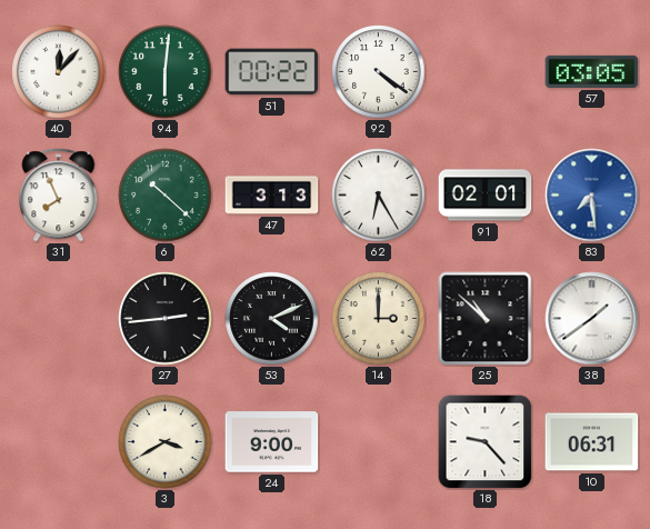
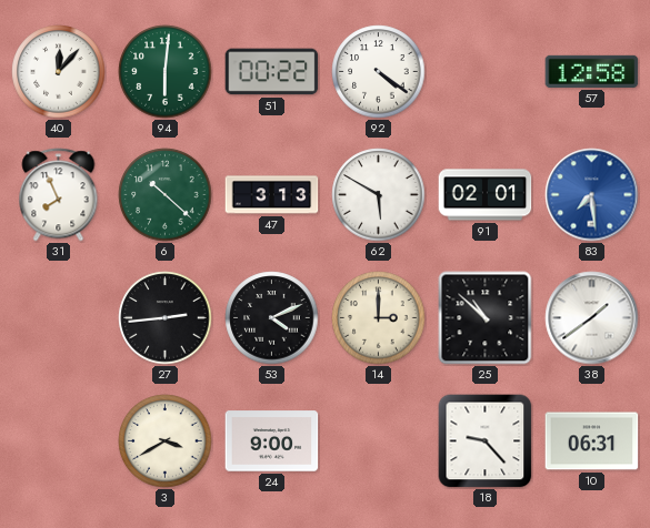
57: 03:05 -> 12:58
62: 6:25 -> 5:50
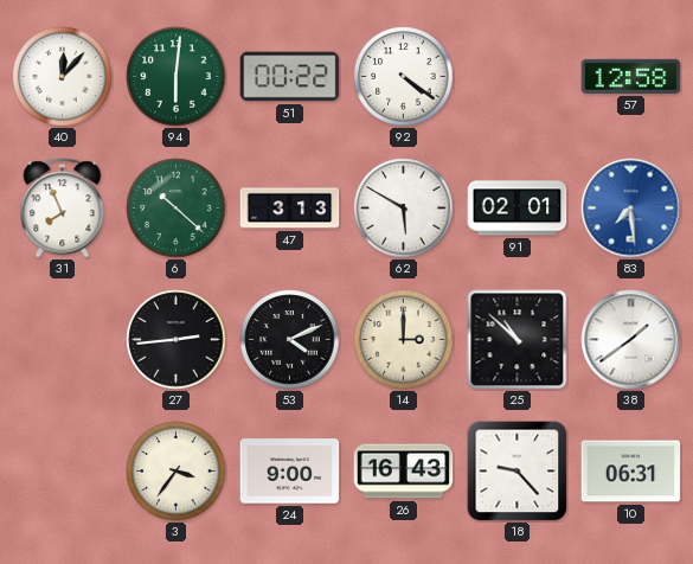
3: 3:40 -> 3:36
26: none -> 16:43
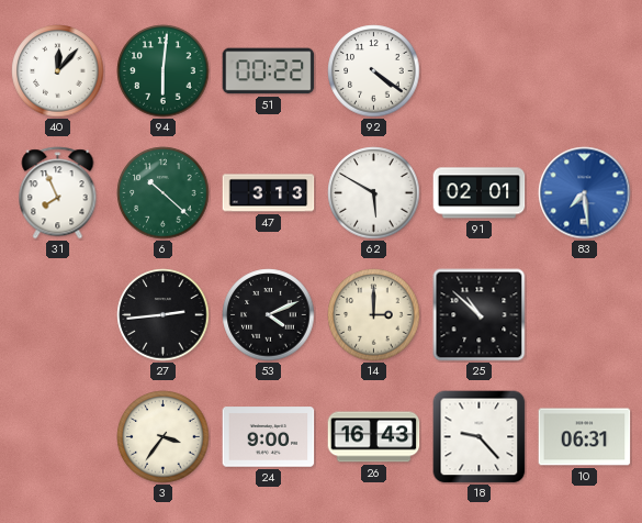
57: 12:58 -> none
38: 1:39 -> none
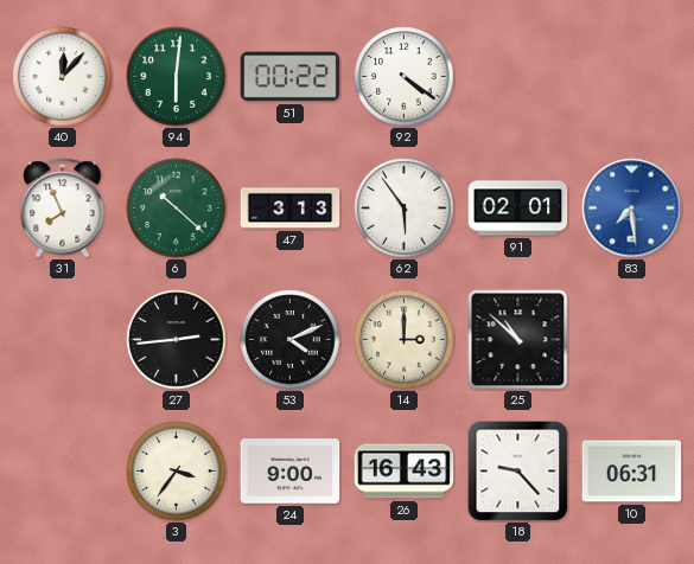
62: 5:50 -> 5:54
